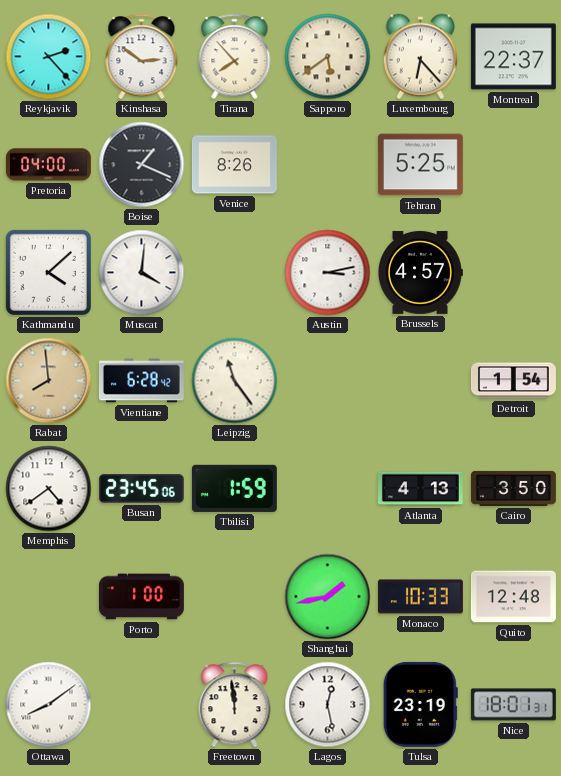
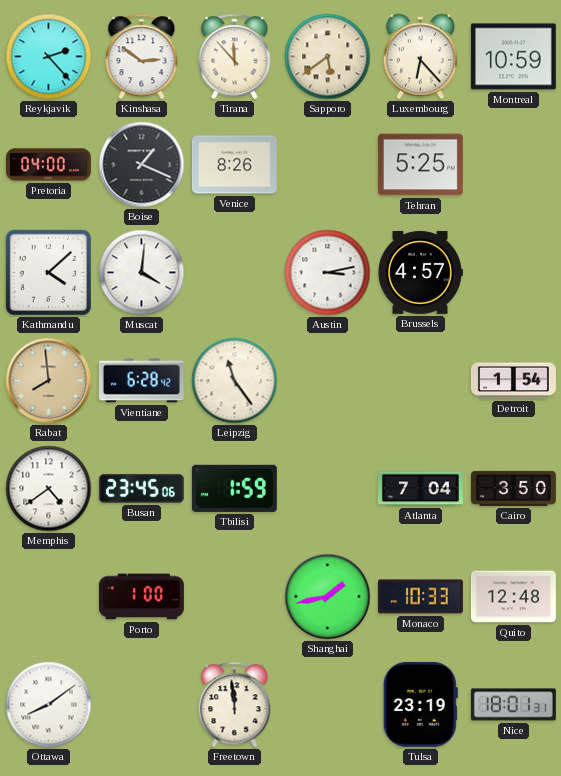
Tirana: 7:53 -> 11:53
Montreal: 22:37 -> 10:59
Atlanta: 4:13 -> 7:04
Lagos: 12:28 -> none
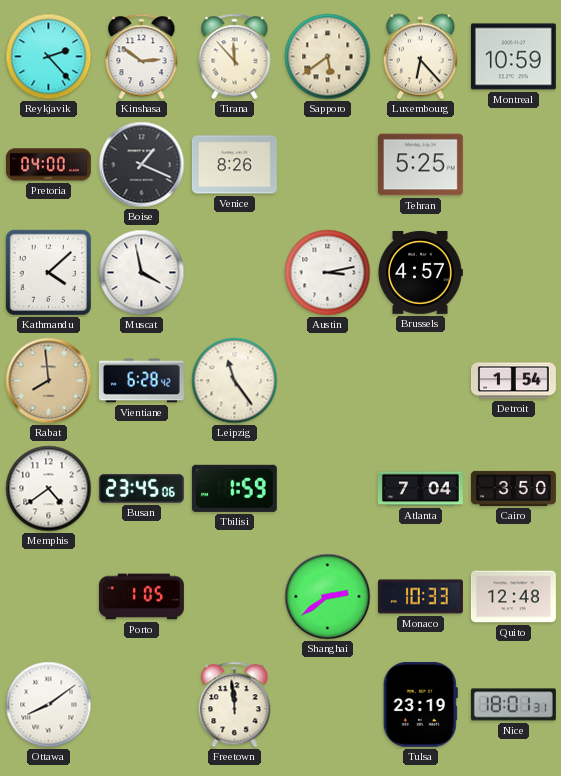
Muscat: 4:01 -> 3:58
Porto: 1:00 -> 1:05
Shanghai: 1:43 -> 2:39
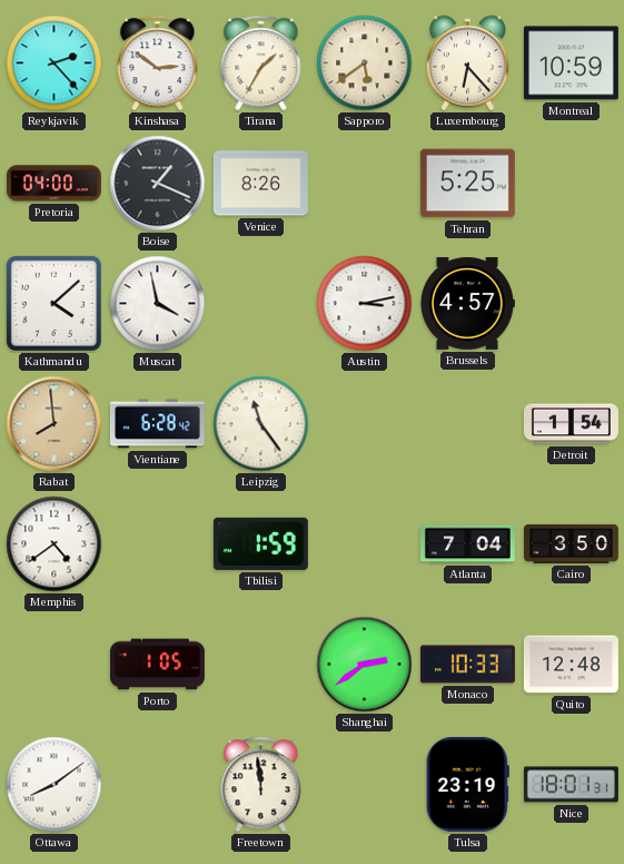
Tirana: 11:53 -> 1:35
Busan: 23:45 -> none
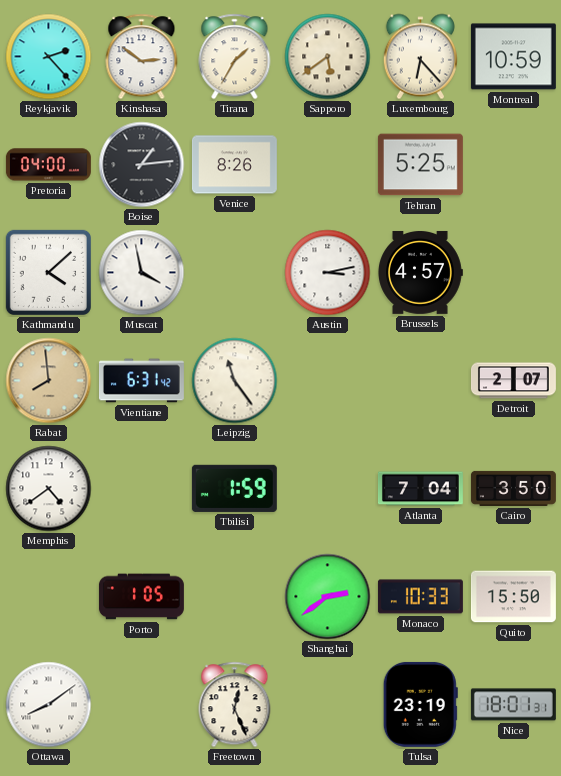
Boise: 1:19 -> 1:14
Vientiane: 6:28 -> 6:31
Detroit: 1:54 -> 2:07
Quito: 12:48 -> 15:50
Freetown: 11:59 -> 12:26
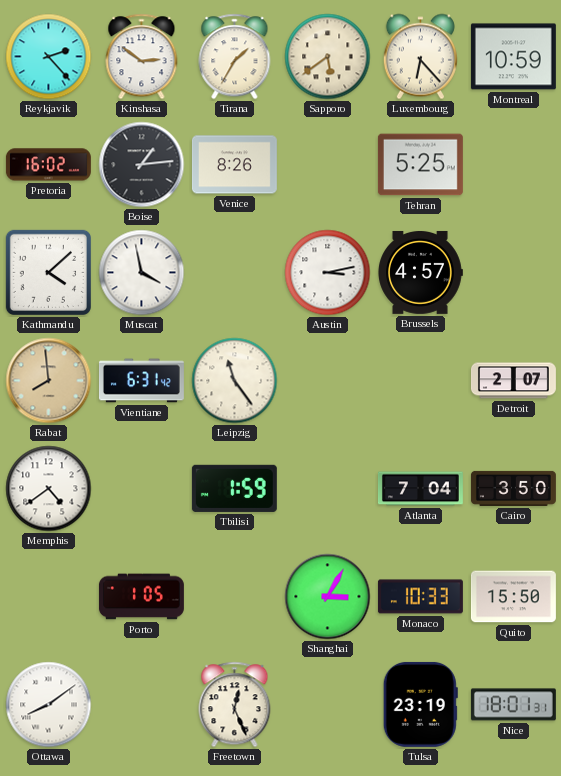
Pretoria: 04:00 -> 16:02
Shanghai: 2:39 -> 3:05
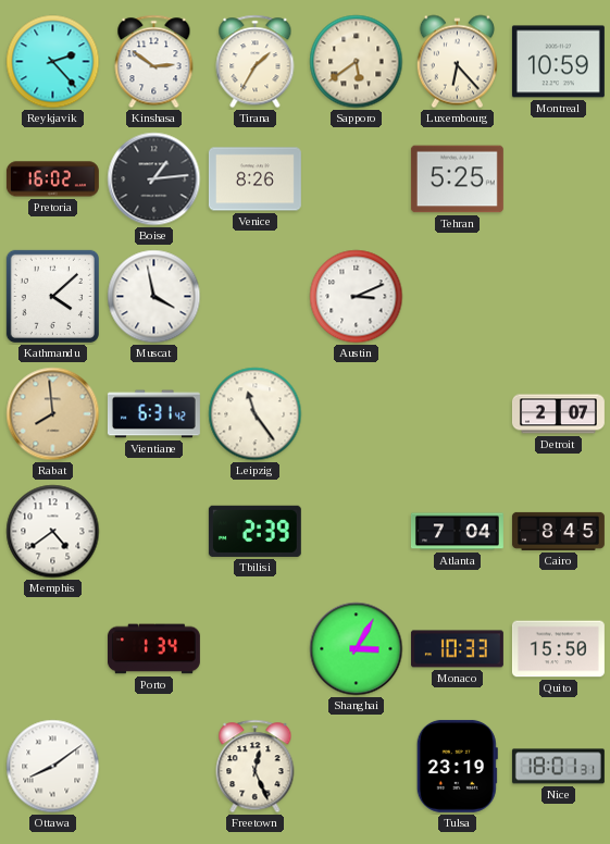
Austin: 3:13 -> 3:11
Brussels: 4:57 -> none
Tbilisi: 1:59 -> 2:39
Cairo: 3:50 -> 8:45
Porto: 1:05 -> 1:34
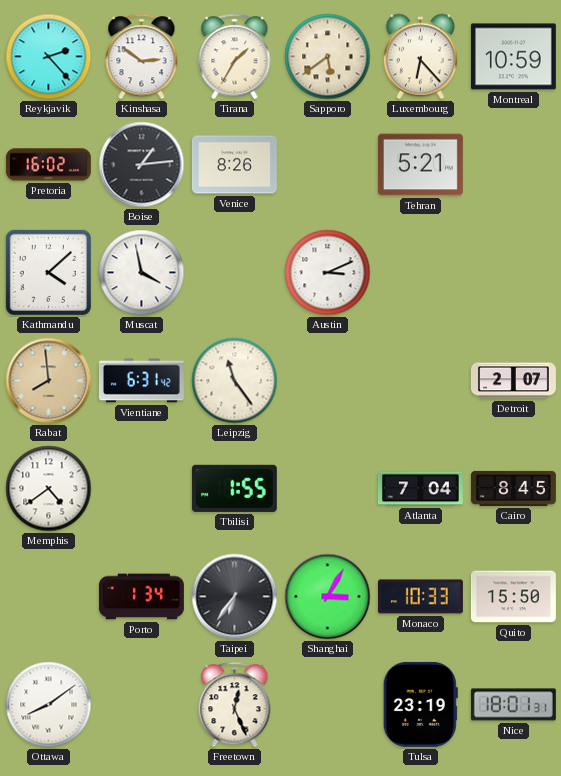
Tehran: 5:25 -> 5:21
Tbilisi: 2:39 -> 1:55
Taipei: none -> 6:36
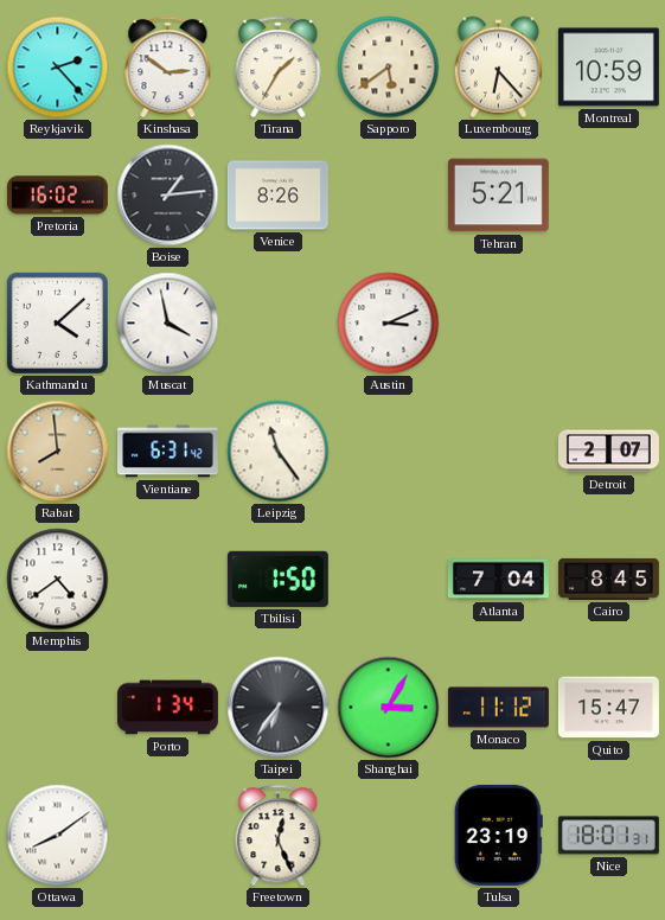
Tbilisi: 1:55 -> 1:50
Monaco: 10:33 -> 11:12
Quito: 15:50 -> 15:47
